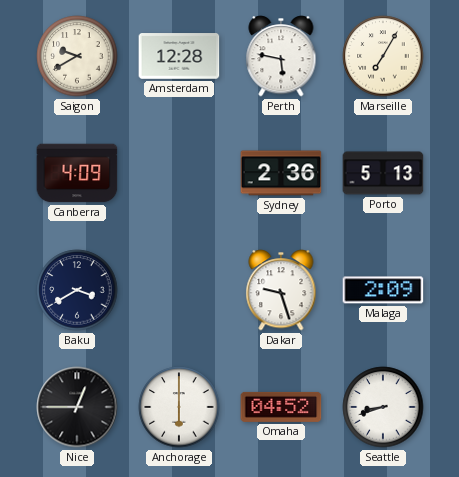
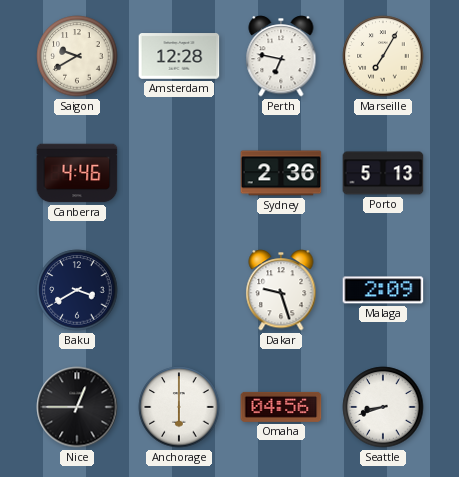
Perth: 5:47 -> 6:47
Canberra: 4:09 -> 4:46
Omaha: 04:52 -> 04:56
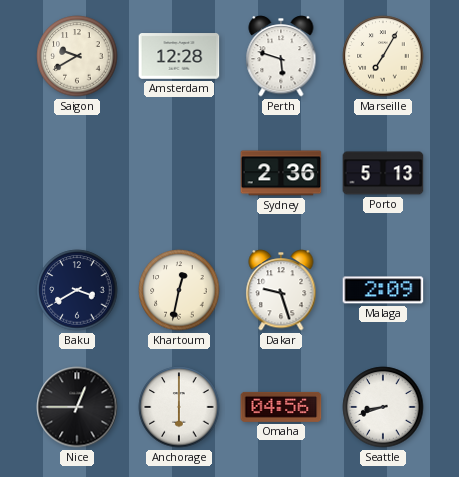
Perth: 6:47 -> 5:48
Canberra: 4:46 -> none
Khartoum: none -> 12:32
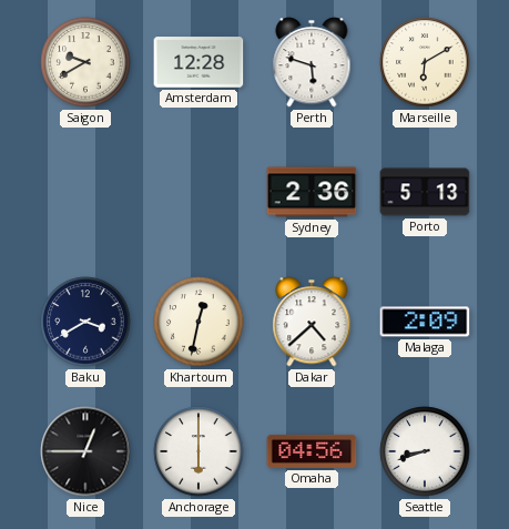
Marseille: 7:05 -> 6:10
Dakar: 9:27 -> 4:38
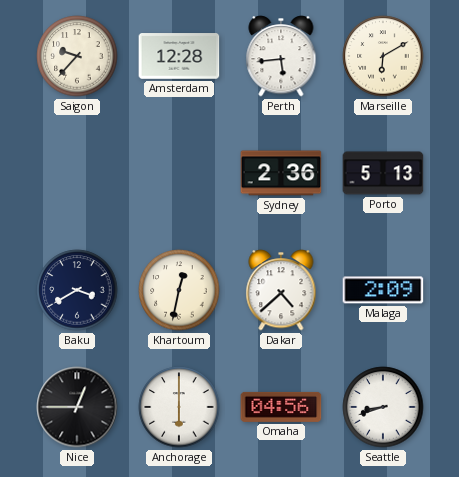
Saigon: 9:40 -> 9:37
Perth: 5:48 -> 5:44
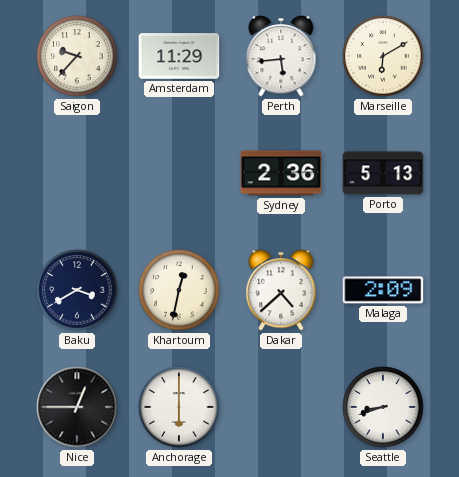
Amsterdam: 12:28 -> 11:29
Omaha: 04:56 -> none
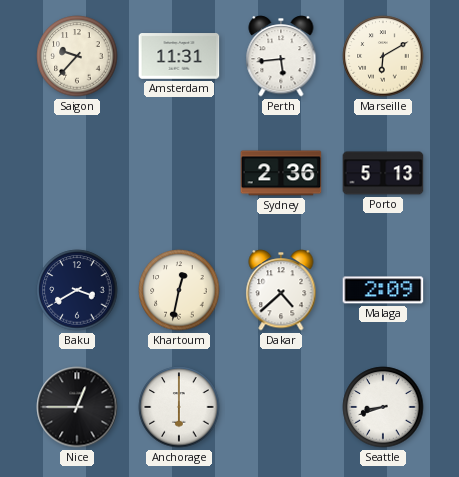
Amsterdam: 11:29 -> 11:31
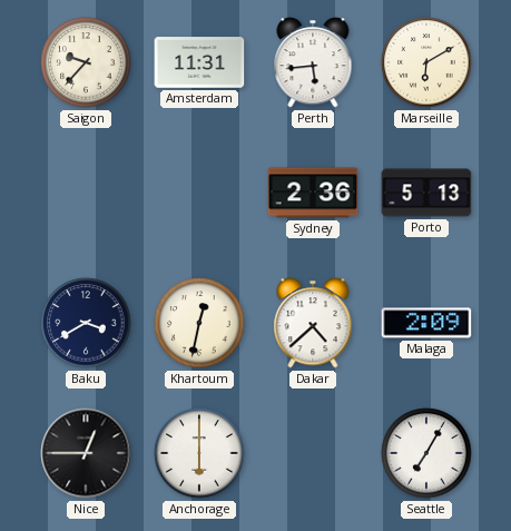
Seattle: 8:42 -> 7:05
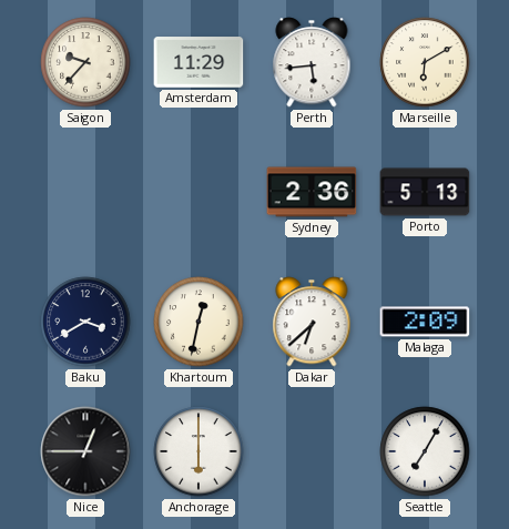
Amsterdam: 11:31 -> 11:29
Dakar: 4:38 -> 6:38
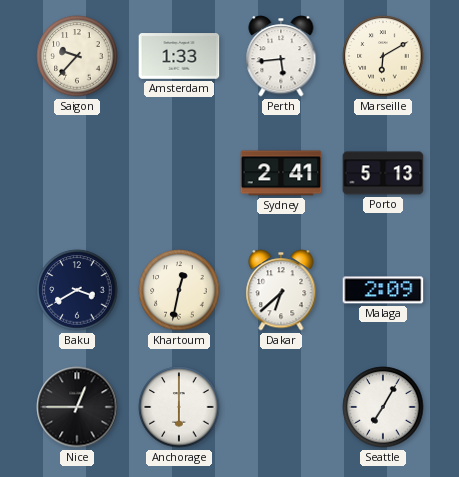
Amsterdam: 11:29 -> 1:33
Sydney: 2:36 -> 2:41
